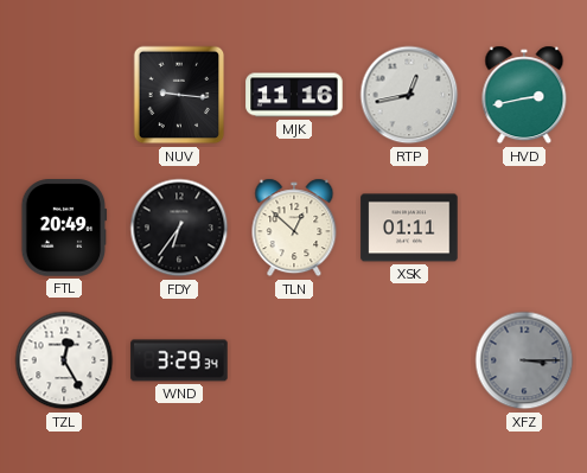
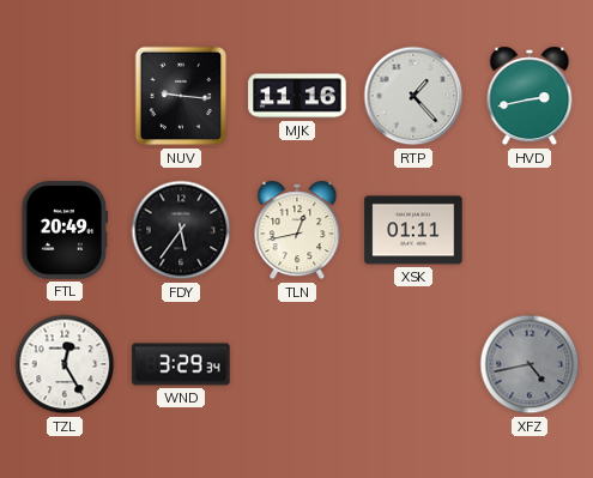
RTP: 12:43 -> 1:23
FDY: 6:36 -> 5:36
TLN: 12:52 -> 12:43
XFZ: 3:15 -> 4:43
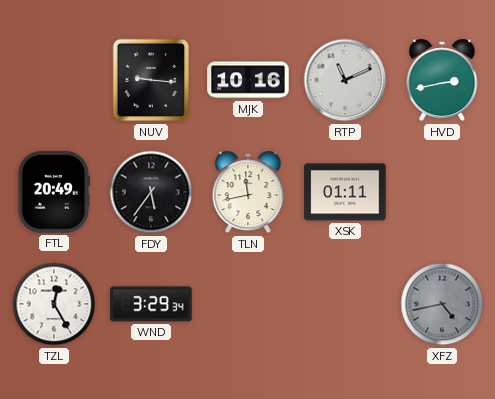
MJK: 11:16 -> 10:16
RTP: 1:23 -> 11:11
TLN: 12:43 -> 11:43
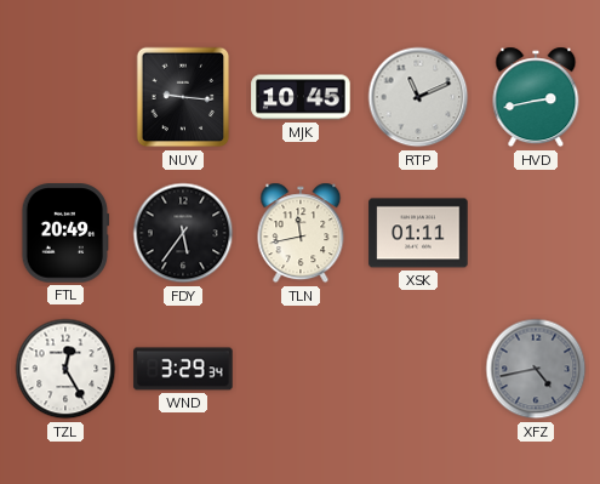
MJK: 10:16 -> 10:45
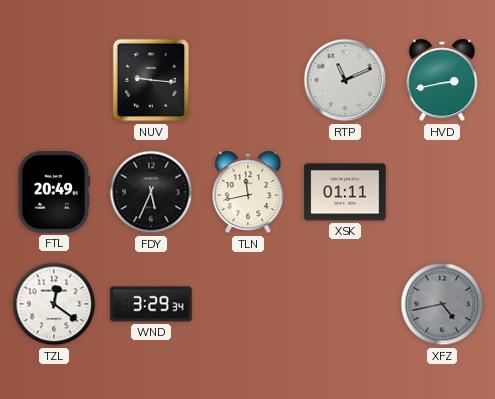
MJK: 10:45 -> none
FDY: 5:36 -> 5:34
TZL: 12:25 -> 12:21
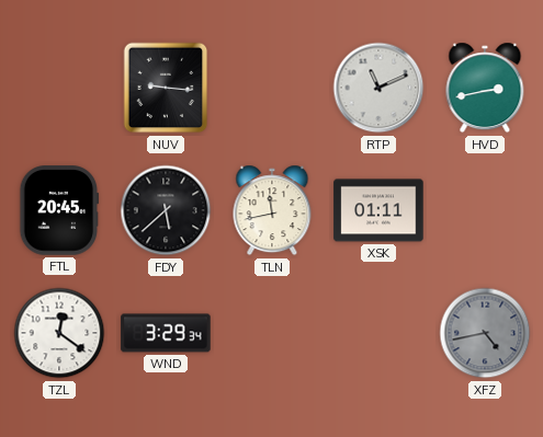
FTL: 20:49 -> 20:45
FDY: 5:34 -> 5:38
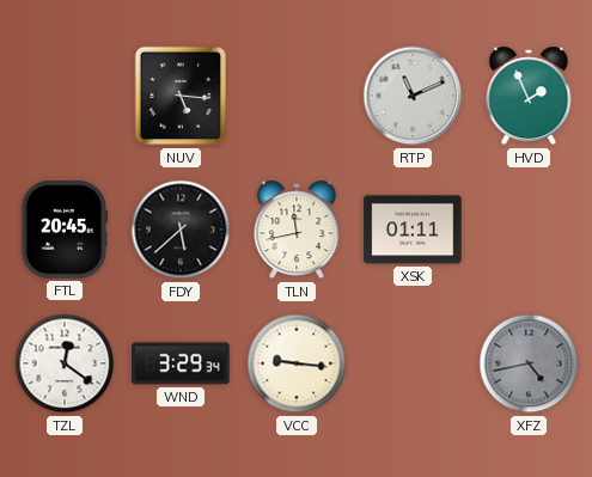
NUV: 9:16 -> 5:16
HVD: 2:43 -> 1:56
VCC: none -> 9:16
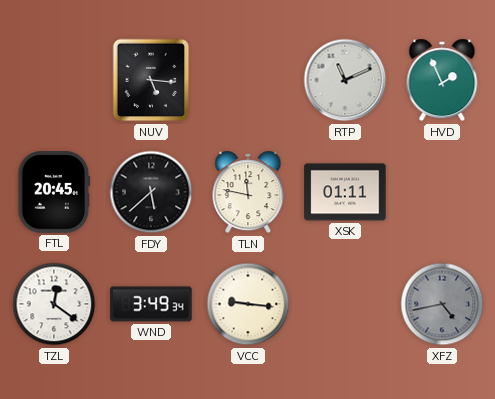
TLN: 11:43 -> 11:47
WND: 3:29 -> 3:49
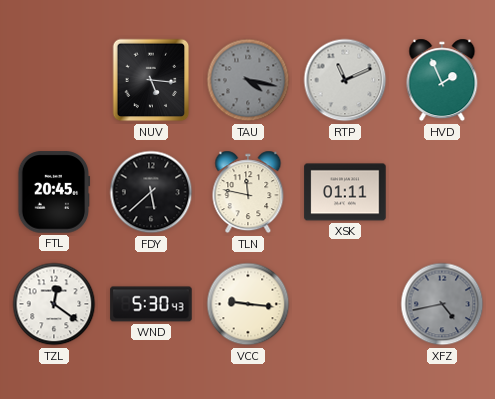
TAU: none -> 4:17
WND: 3:49 -> 5:30
